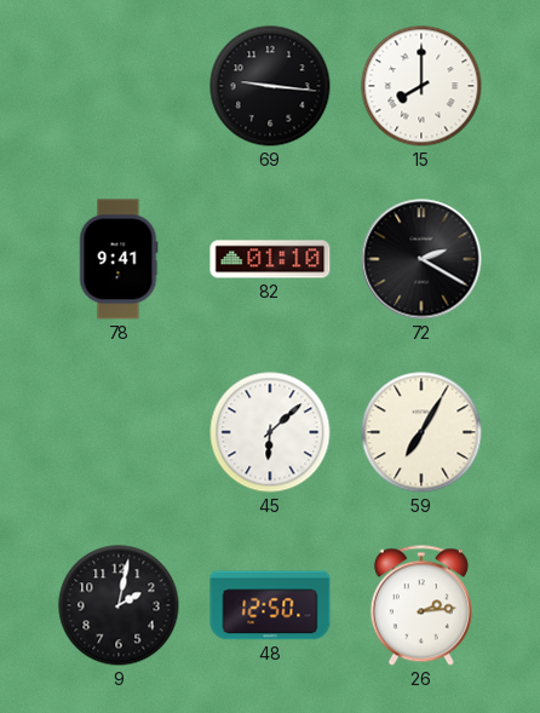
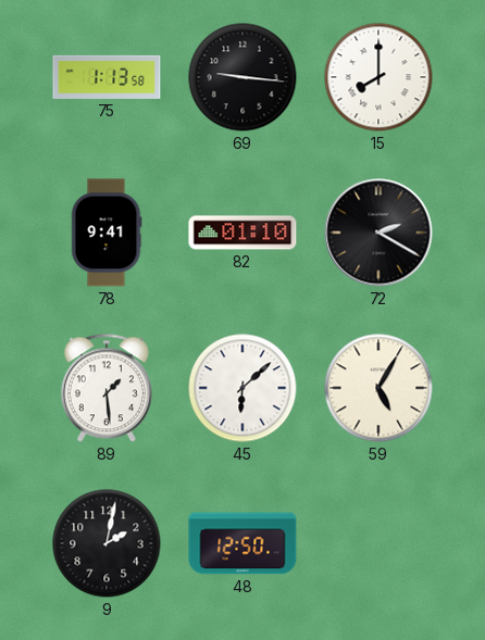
75: none -> 1:13
89: none -> 1:29
59: 7:05 -> 5:05
26: 2:14 -> none
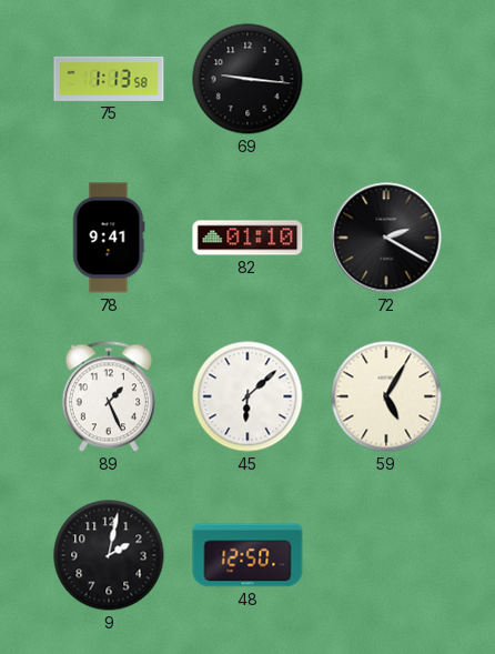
15: 8:00 -> none
89: 1:29 -> 1:26
